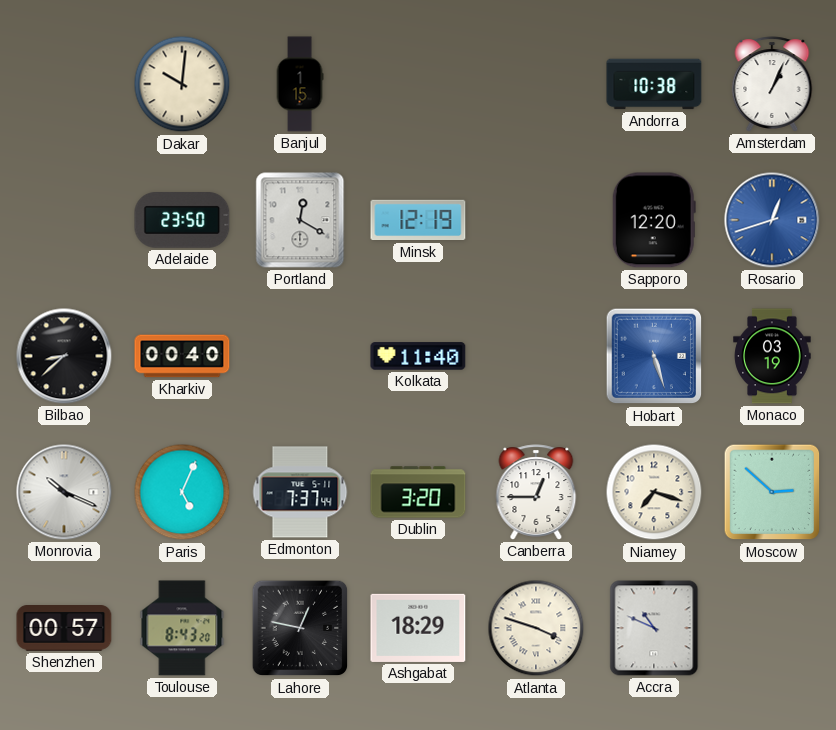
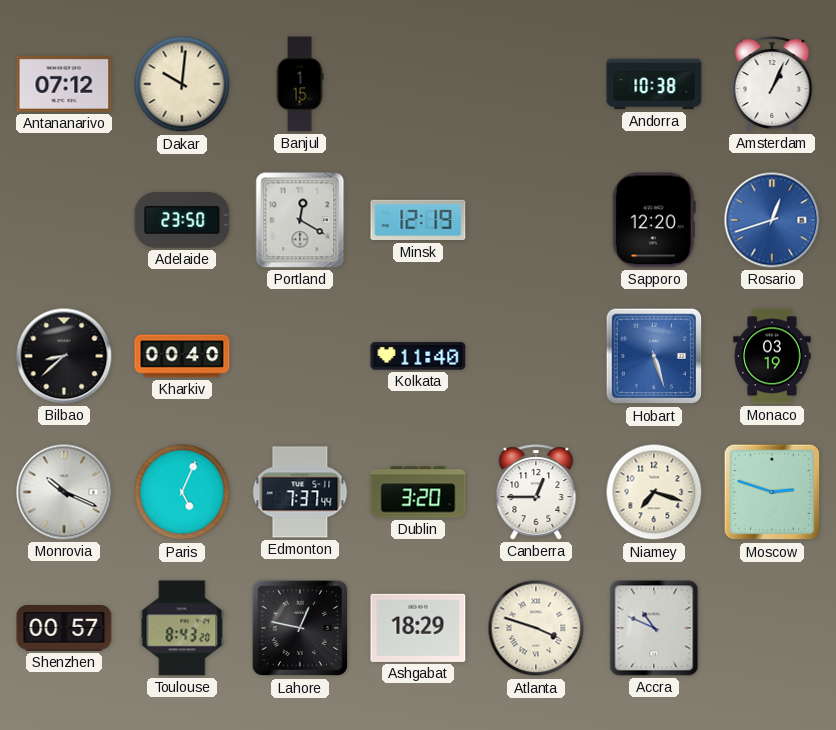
Antananarivo: none -> 07:12
Moscow: 2:52 -> 2:48
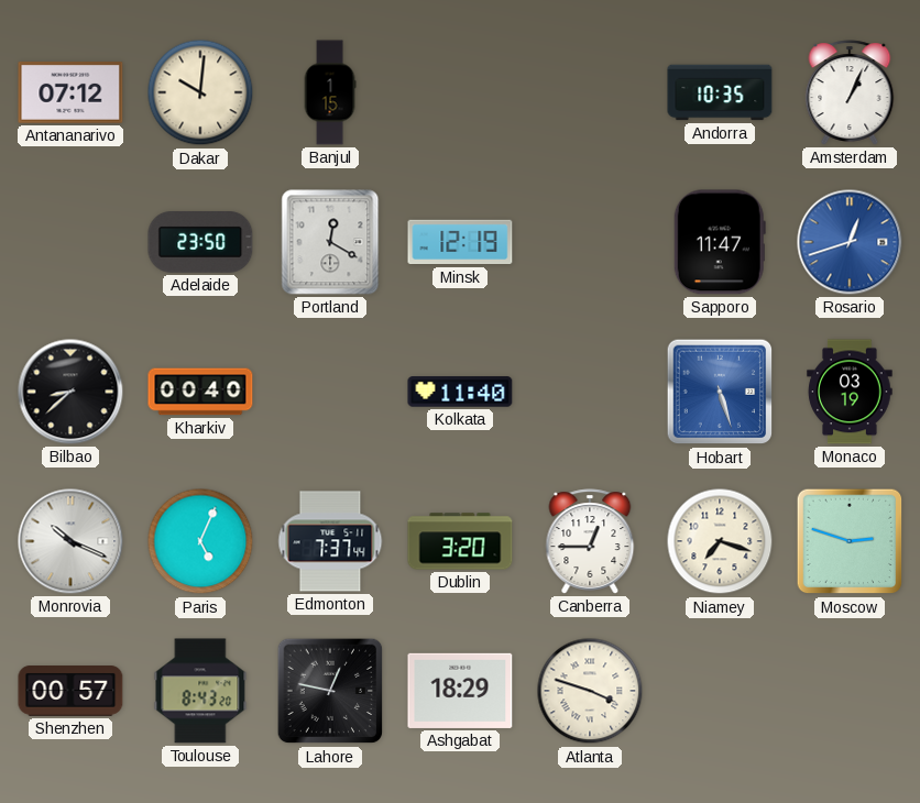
Andorra: 10:38 -> 10:35
Sapporo: 12:20 -> 11:47
Accra: 10:49 -> none
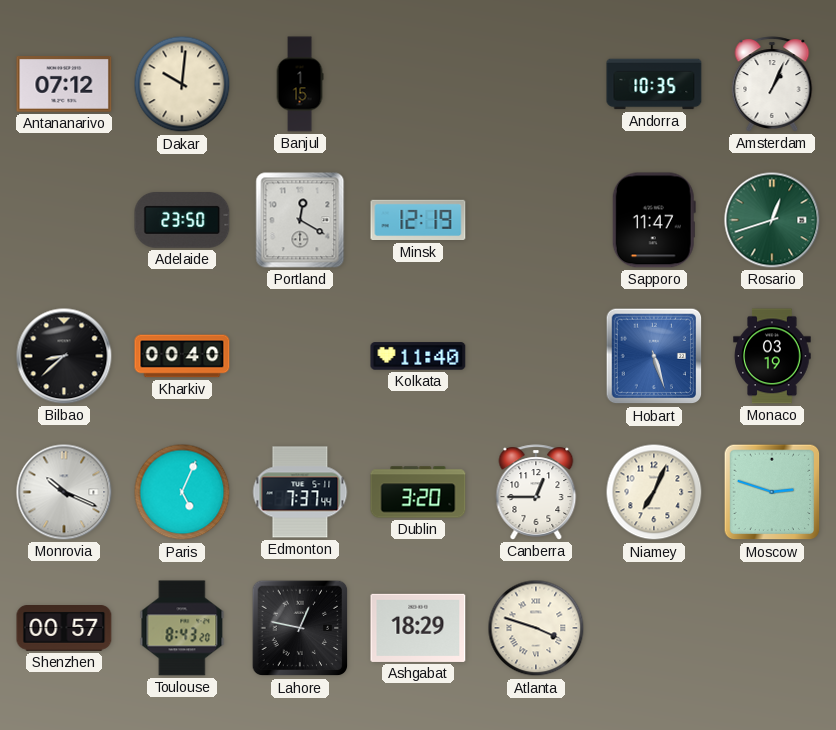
Rosario dial: blue -> green
Niamey: 7:18 -> 7:04
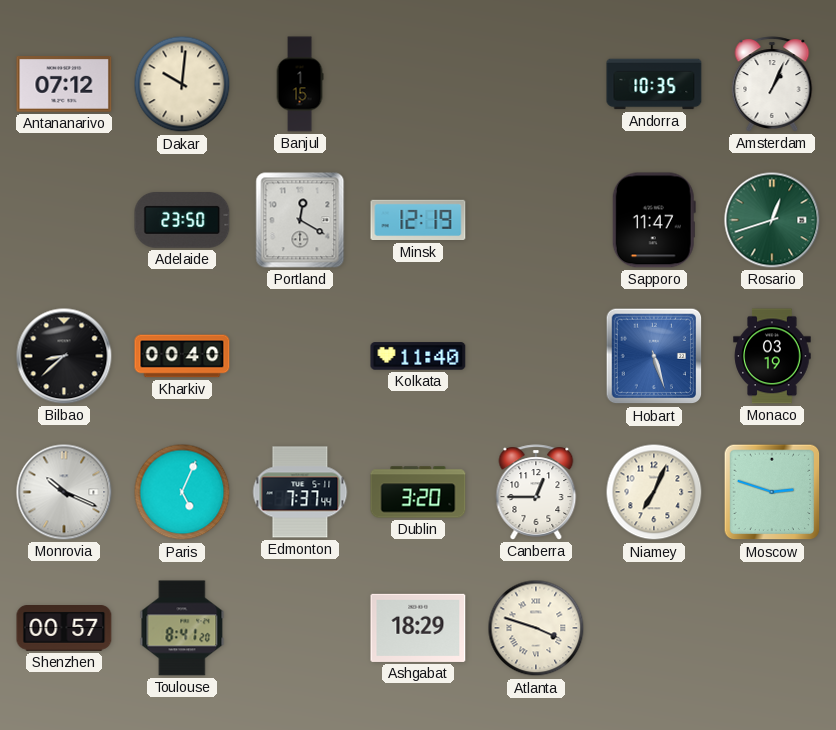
Toulouse: 8:43 -> 8:41
Lahore: 12:47 -> none
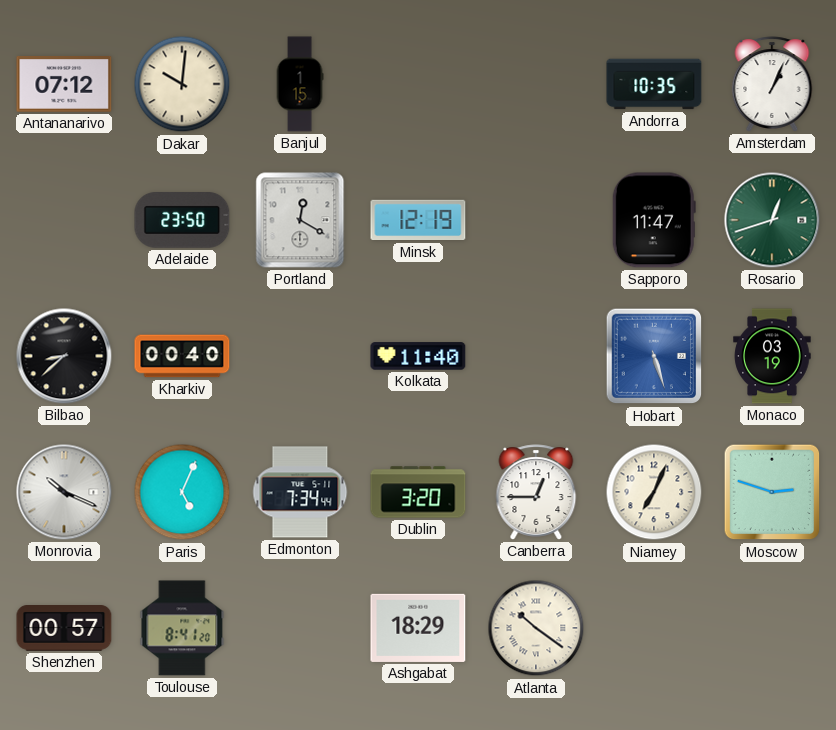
Edmonton: 7:37 -> 7:34
Atlanta: 3:48 -> 10:21
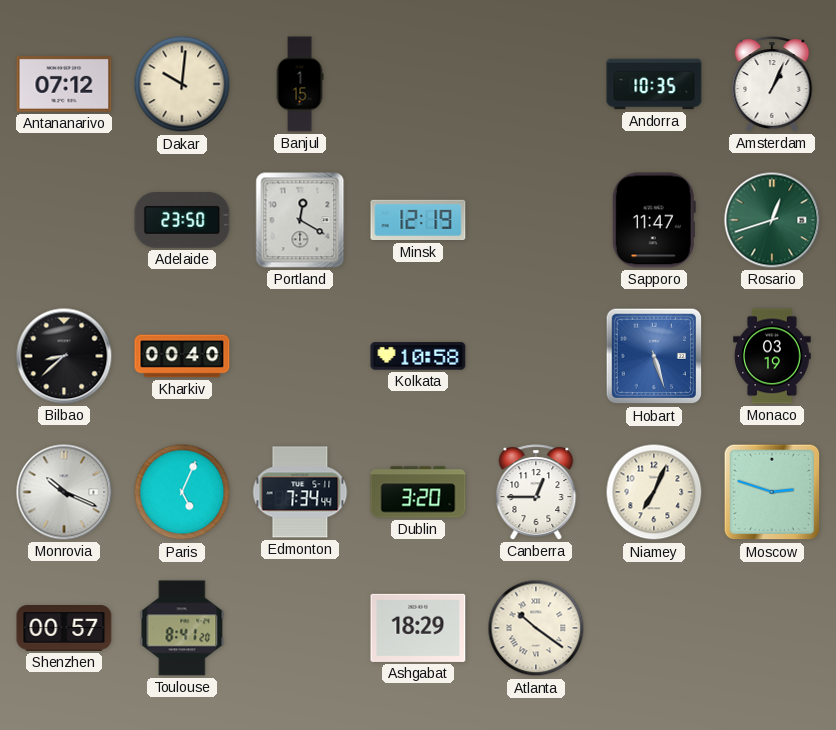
Kolkata: 11:40 -> 10:58
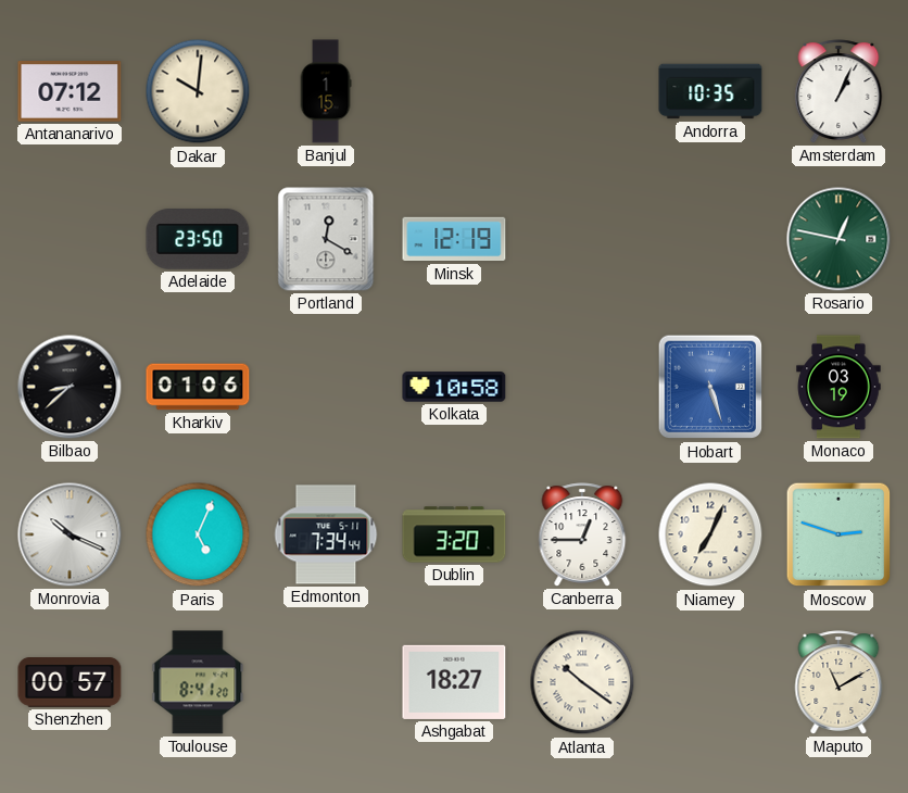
Sapporo: 11:47 -> none
Rosario: 12:42 -> 12:47
Kharkiv: 00:40 -> 01:06
Ashgabat: 18:29 -> 18:27
Maputo: none -> 11:10
